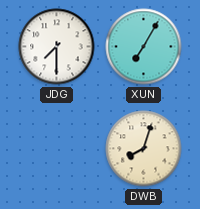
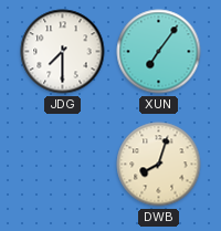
XUN: 7:05 -> 7:06
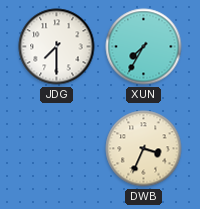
XUN: 7:06 -> 7:35
DWB: 8:03 -> 3:34
